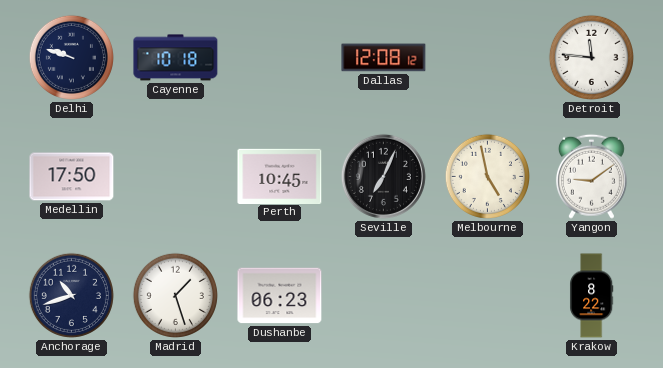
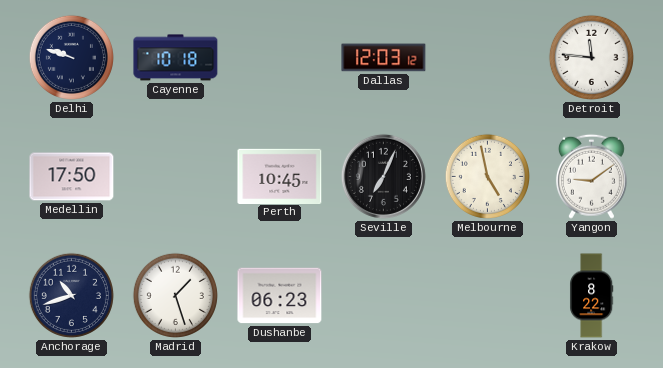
Dallas: 12:08 -> 12:03
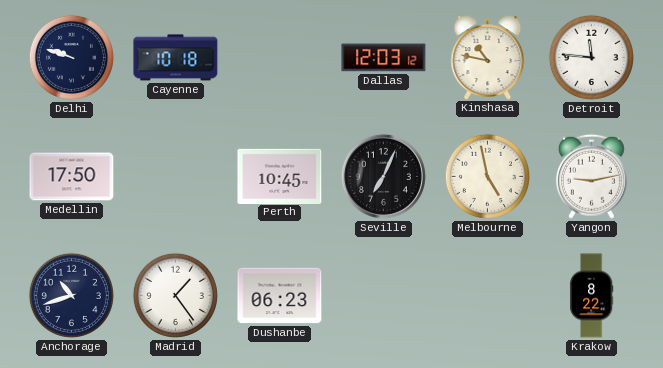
Kinshasa: none -> 10:47
Yangon: 9:09 -> 9:13
Madrid: 1:27 -> 1:24
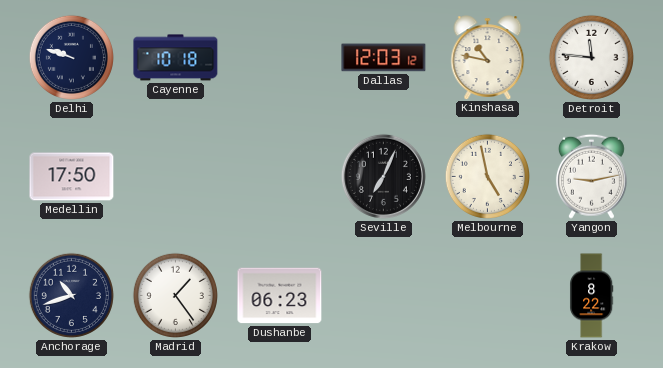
Perth: 10:45 -> none
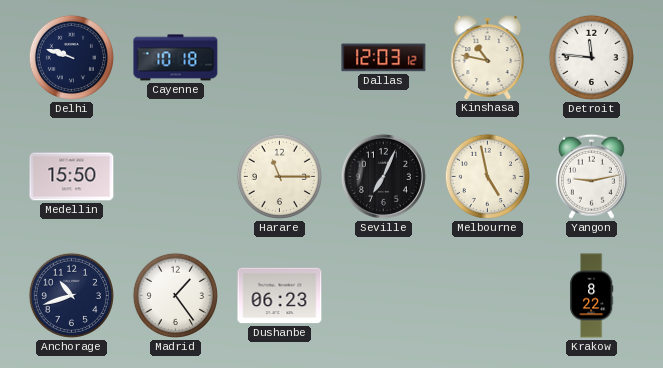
Medellin: 17:50 -> 15:50
Harare: none -> 11:15
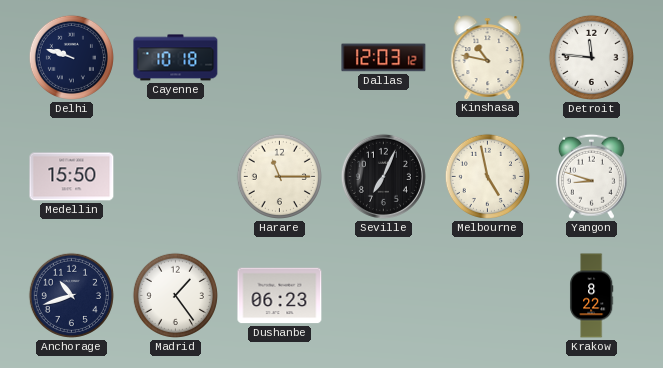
Yangon: 9:13 -> 8:48
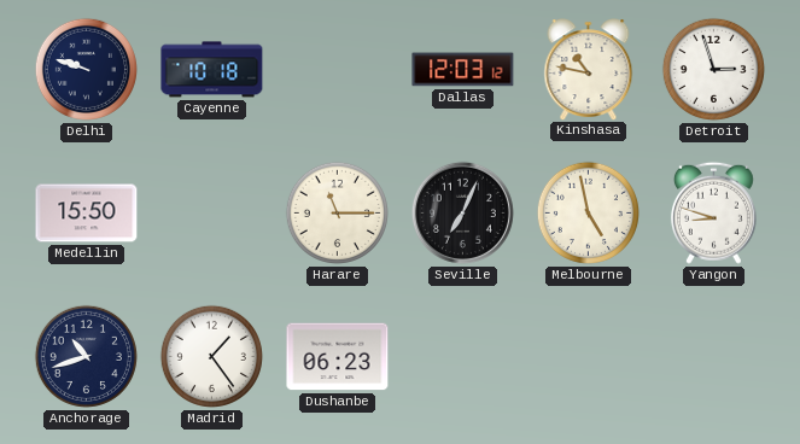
Detroit: 11:46 -> 2:57
Krakow: 8:22 -> none
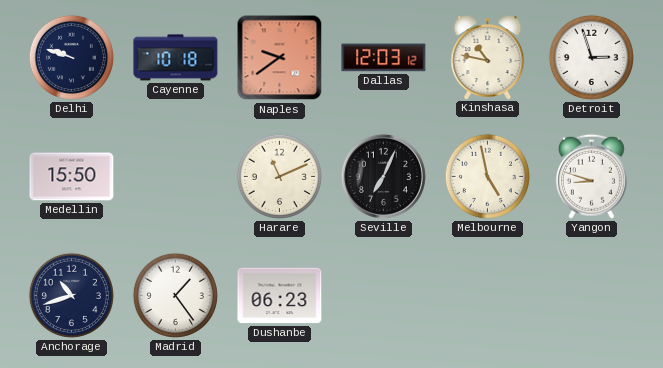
Naples: none -> 9:39
Harare: 11:15 -> 11:11
